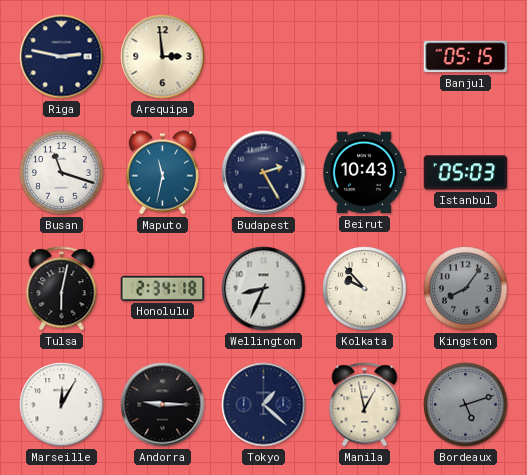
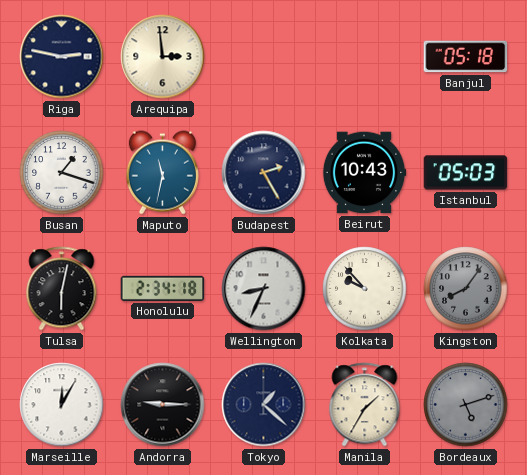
Banjul: 05:15 -> 05:18
Busan: 11:18 -> 1:18
Manila: 12:58 -> 1:35
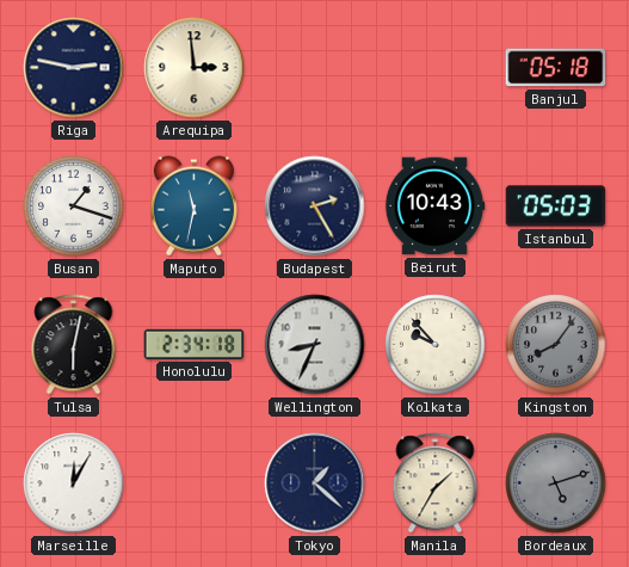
Andorra: 9:15 -> none
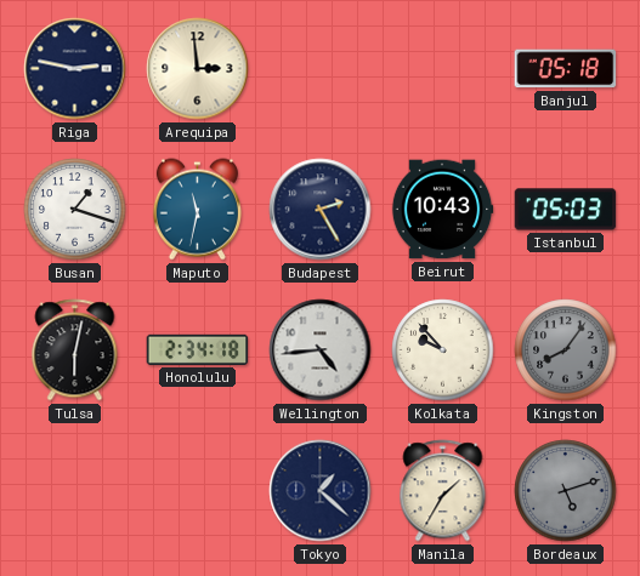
Wellington: 8:34 -> 4:44
Marseille: 12:05 -> none
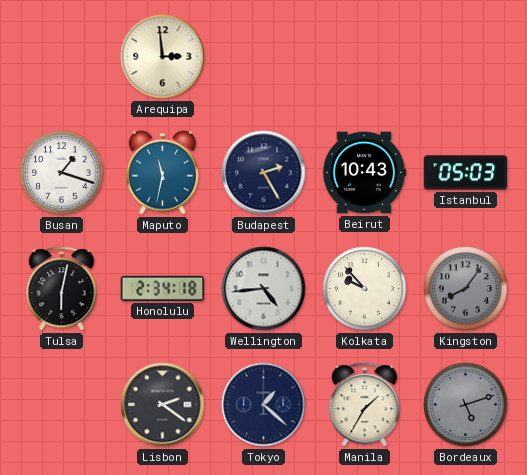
Riga: 2:47 -> none
Banjul: 05:18 -> none
Lisbon: none -> 2:21
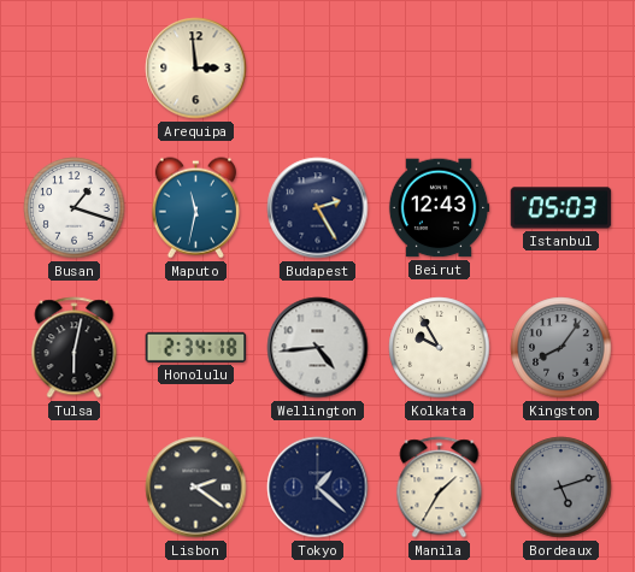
Beirut: 10:43 -> 12:43
Kolkata: 9:53 -> 9:55
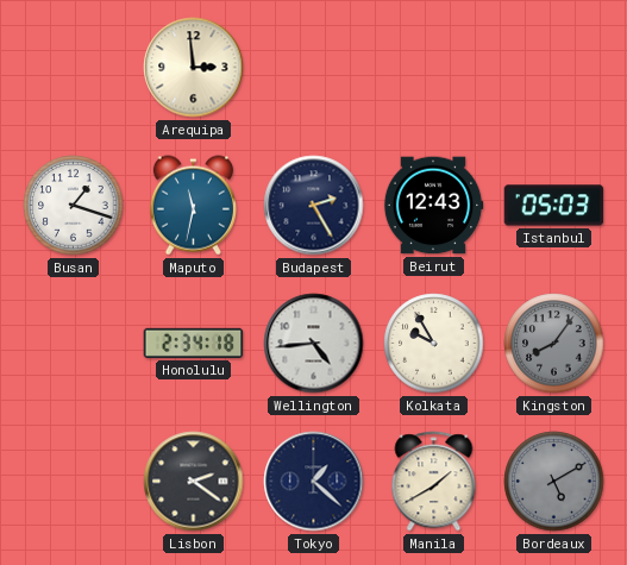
Tulsa: 6:02 -> none
Manila: 1:35 -> 1:40
Bordeaux: 5:12 -> 5:10
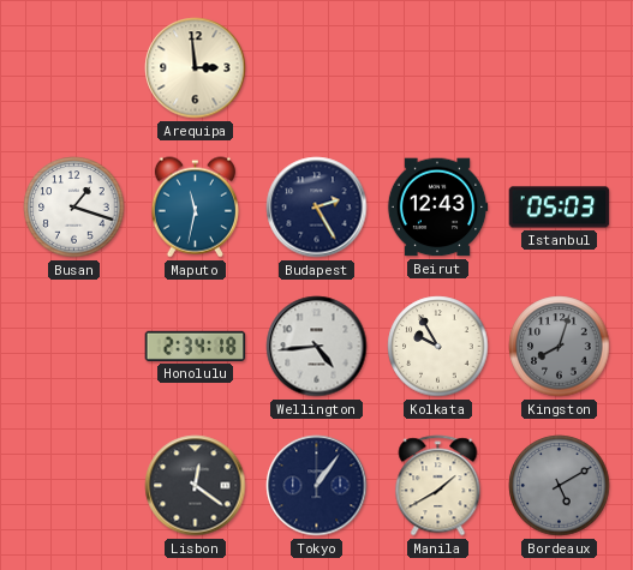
Kingston: 8:06 -> 8:03
Lisbon: 2:21 -> 12:21
Tokyo: 1:22 -> 1:06
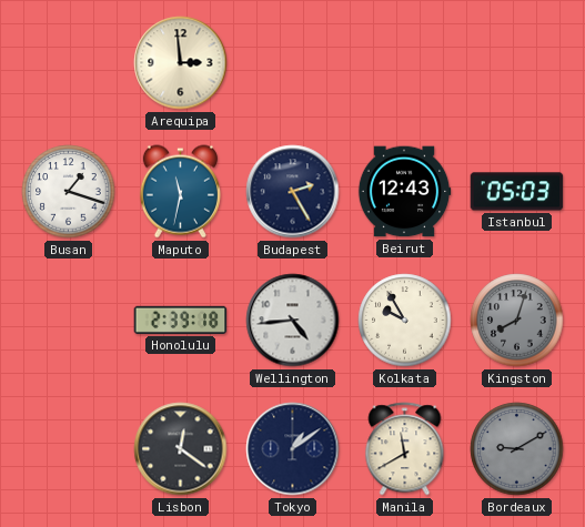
Honolulu: 2:34 -> 2:39
Tokyo: 1:06 -> 1:09
Manila: 1:40 -> 11:40
Bordeaux: 5:10 -> 9:10
